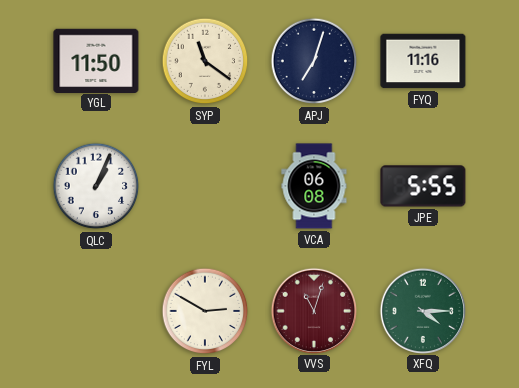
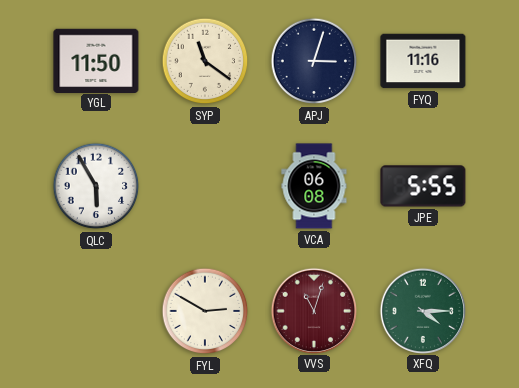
APJ: 7:03 -> 3:03
QLC: 1:04 -> 5:55
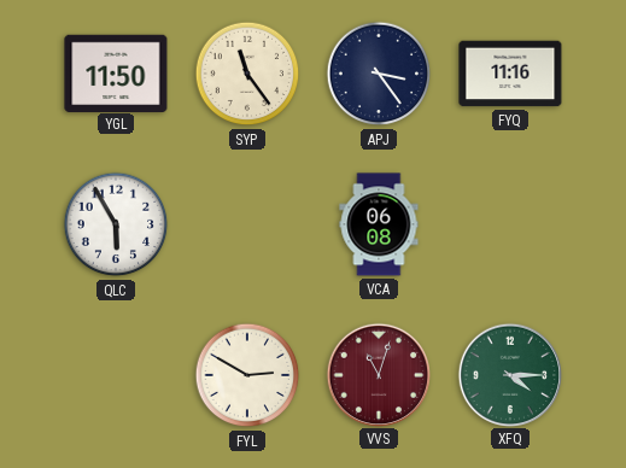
SYP: 11:21 -> 11:24
APJ: 3:03 -> 3:24
JPE: 5:55 -> none
